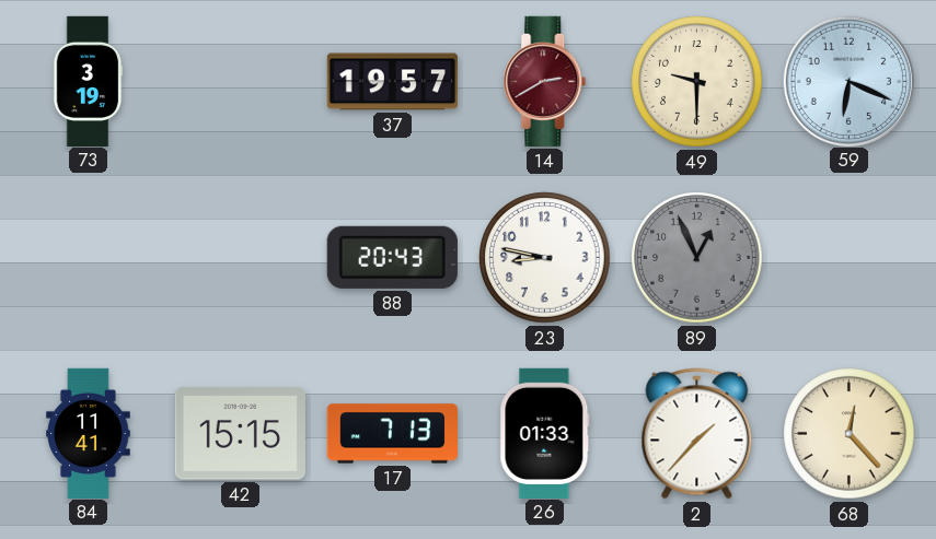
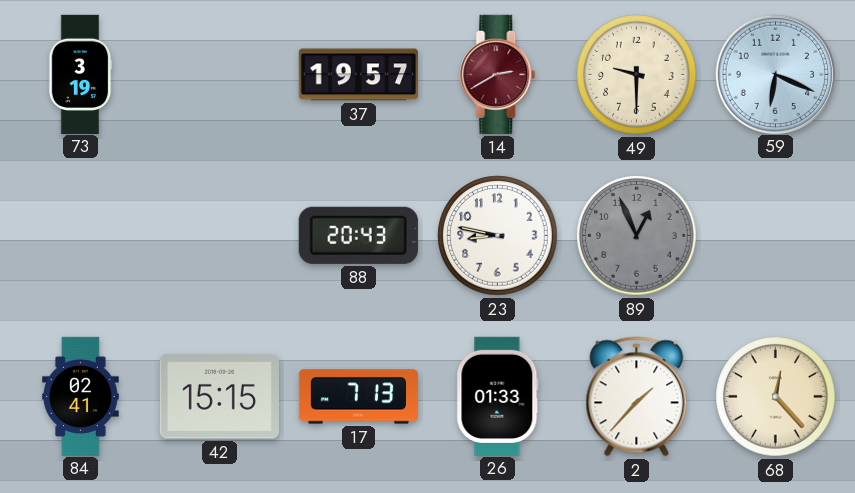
84: 11:41 -> 02:41
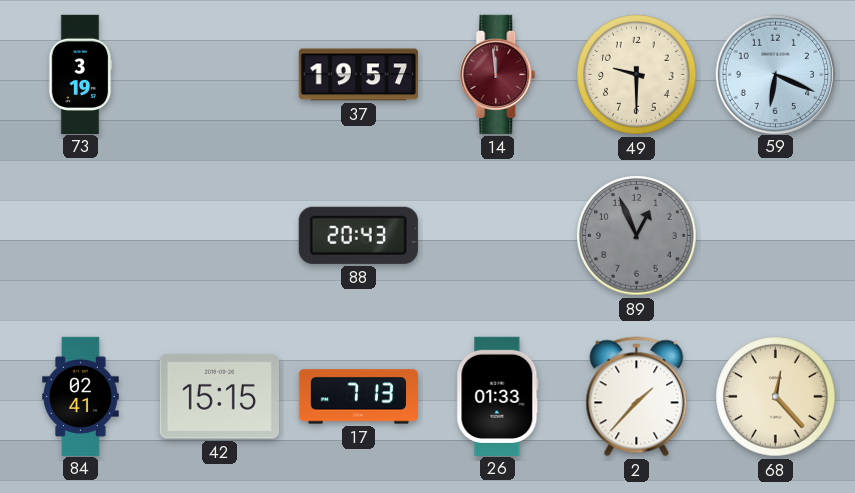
14: 2:40 -> 11:59
23: 8:47 -> none
